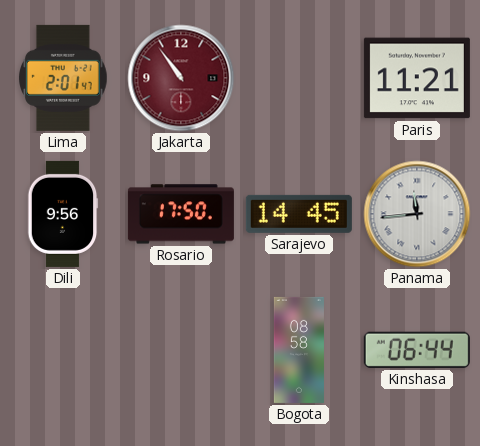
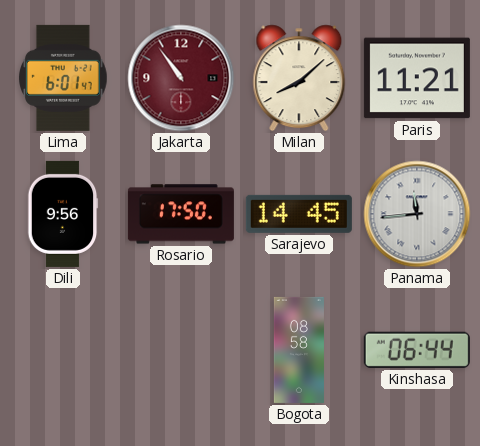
Lima: 2:01 -> 6:01
Milan: none -> 8:08
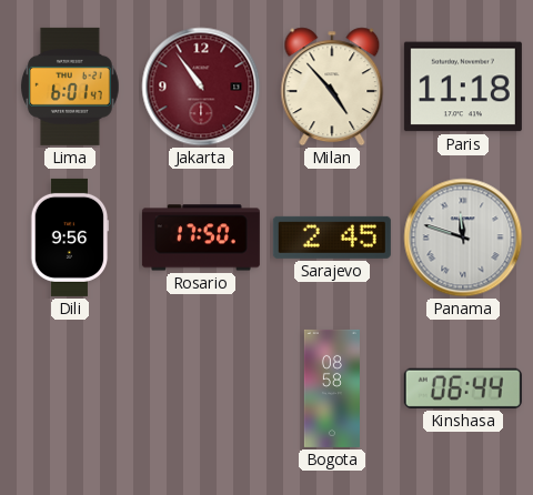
Milan: 8:08 -> 4:53
Paris: 11:21 -> 11:18
Sarajevo: 14:45 -> 2:45
Panama: 11:44 -> 11:48
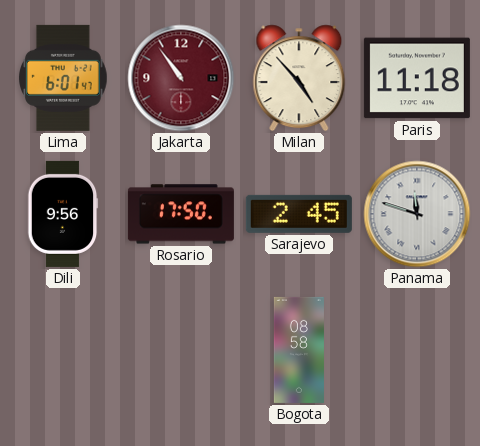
Kinshasa: 06:44 -> none
